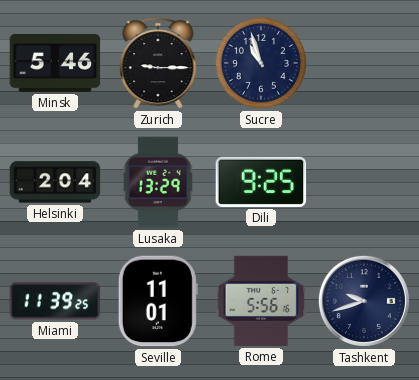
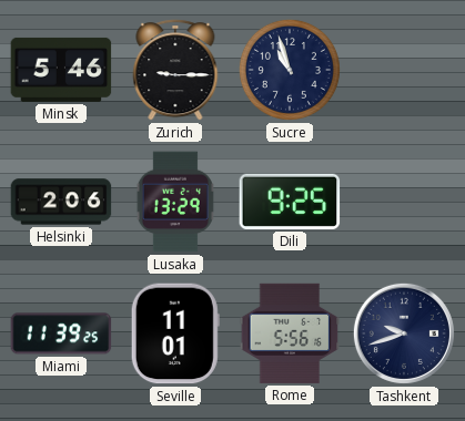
Helsinki: 2:04 -> 2:06
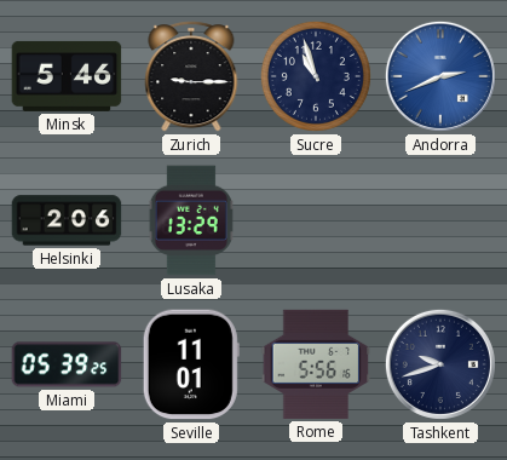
Andorra: none -> 2:41
Dili: 9:25 -> none
Miami: 11:39 -> 05:39
